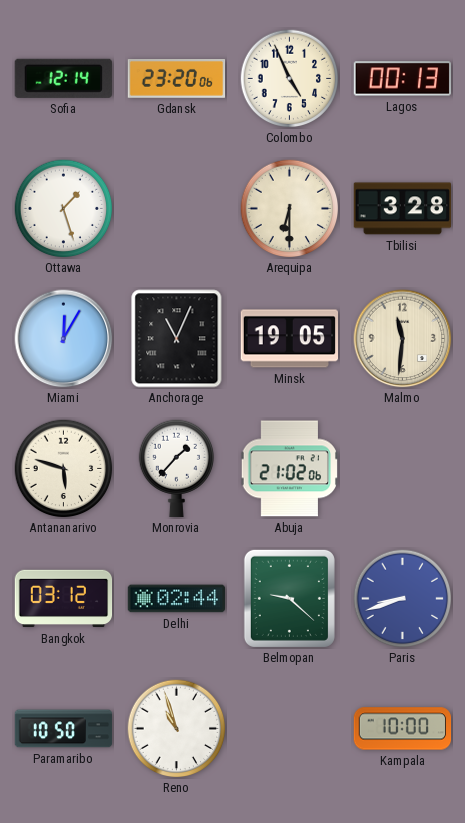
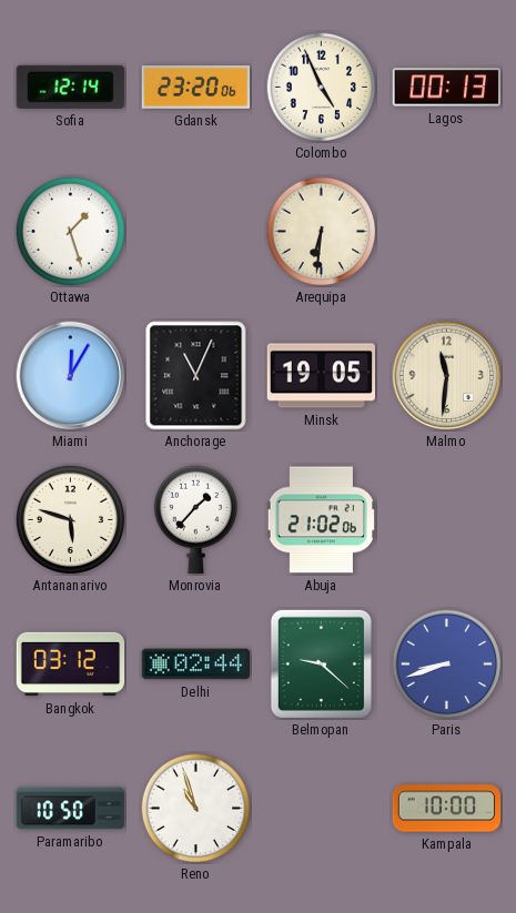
Arequipa: 6:30 -> 6:31
Tbilisi: 3:28 -> none
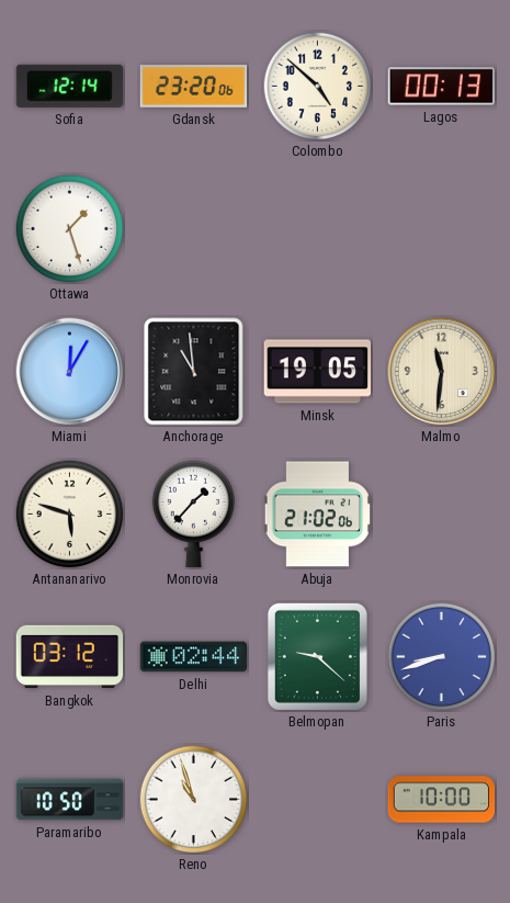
Colombo: 4:56 -> 4:52
Arequipa: 6:31 -> none
Anchorage: 11:04 -> 10:59
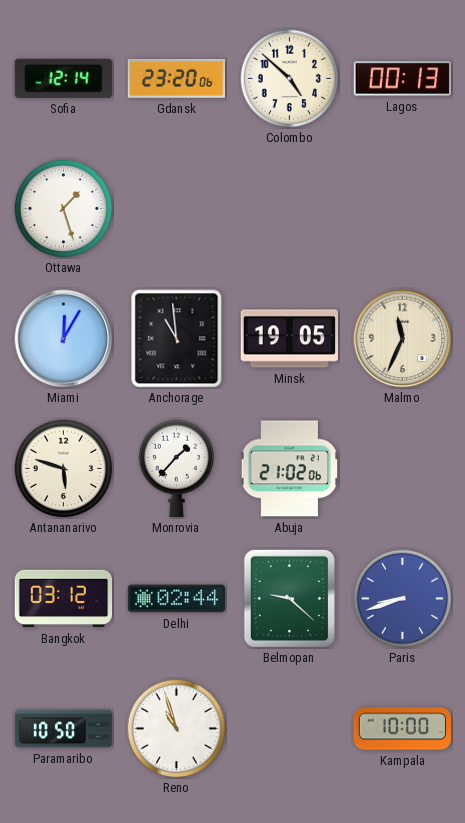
Malmo: 11:31 -> 11:34
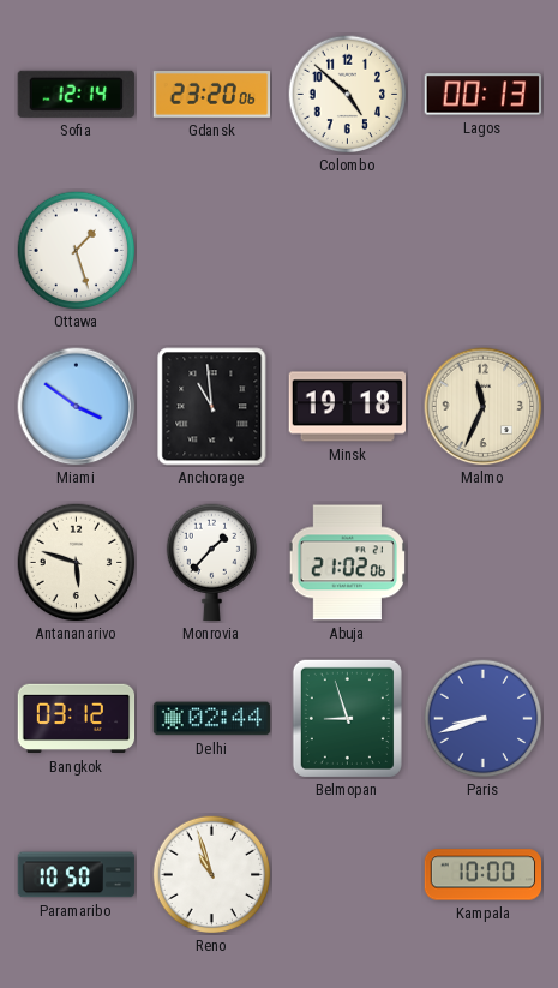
Miami: 12:05 -> 3:51
Minsk: 19:05 -> 19:18
Belmopan: 9:22 -> 8:57
